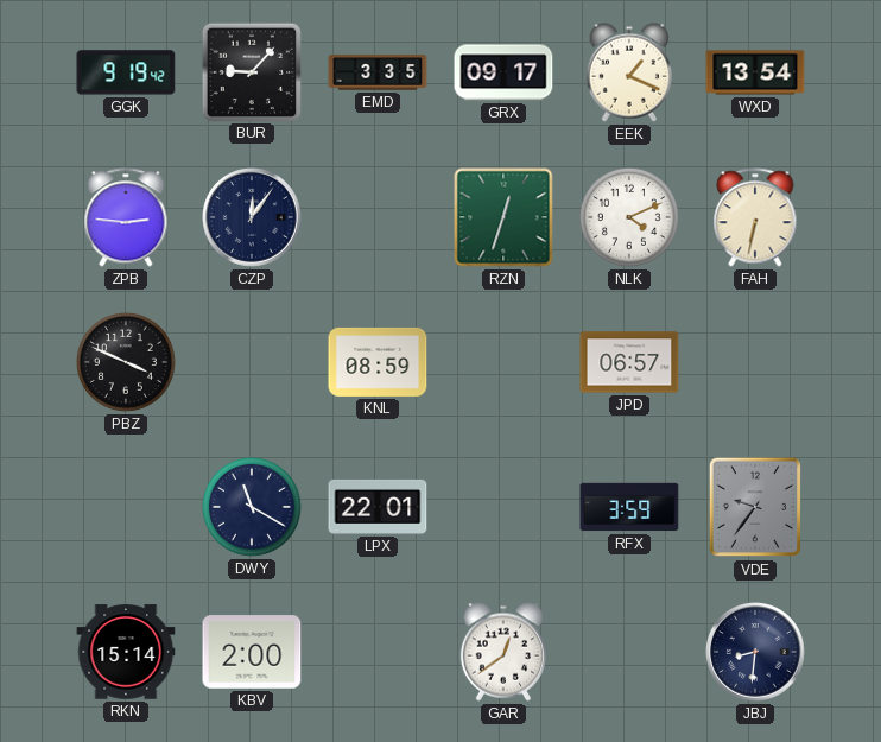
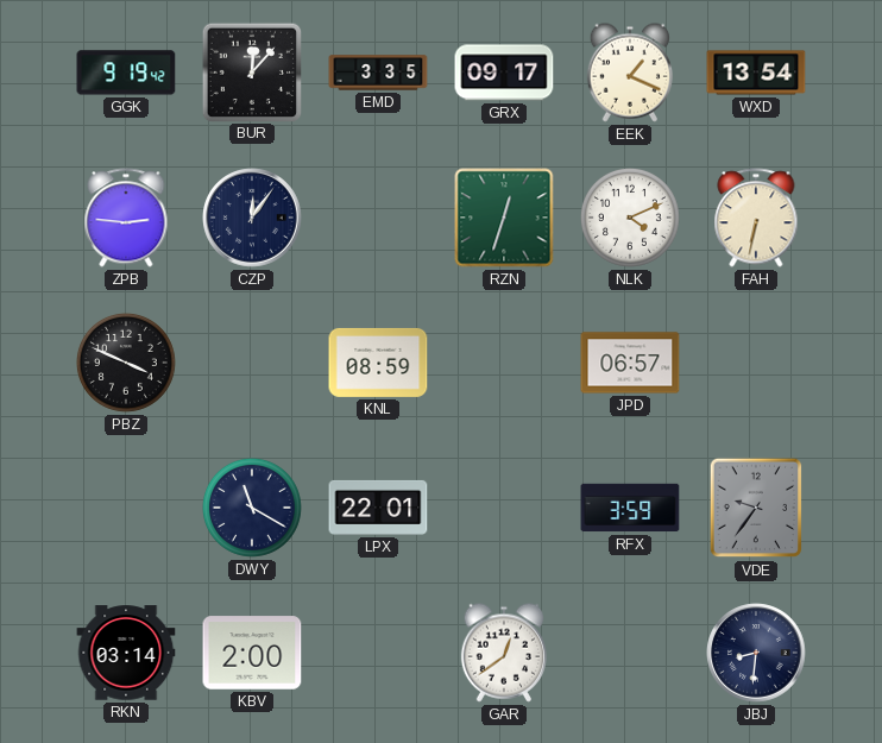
BUR: 9:07 -> 12:07
RKN: 15:14 -> 03:14
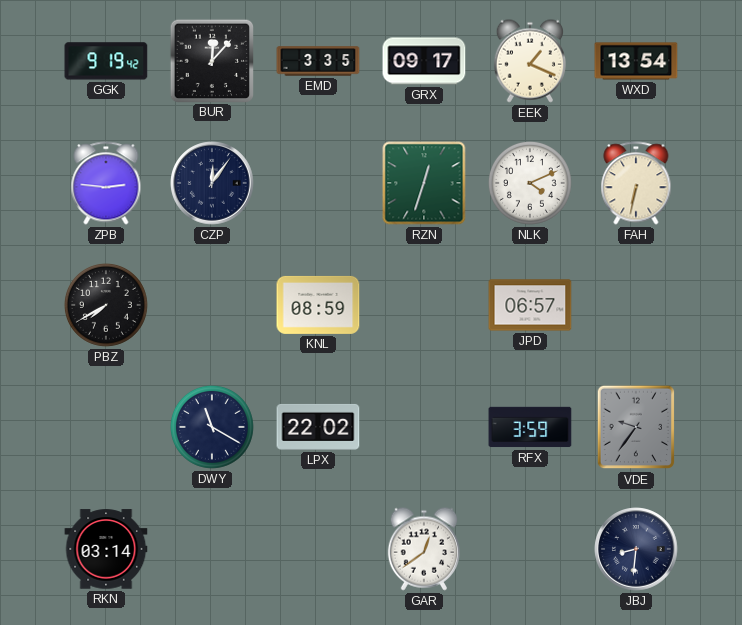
PBZ: 3:49 -> 7:40
LPX: 22:01 -> 22:02
KBV: 2:00 -> none
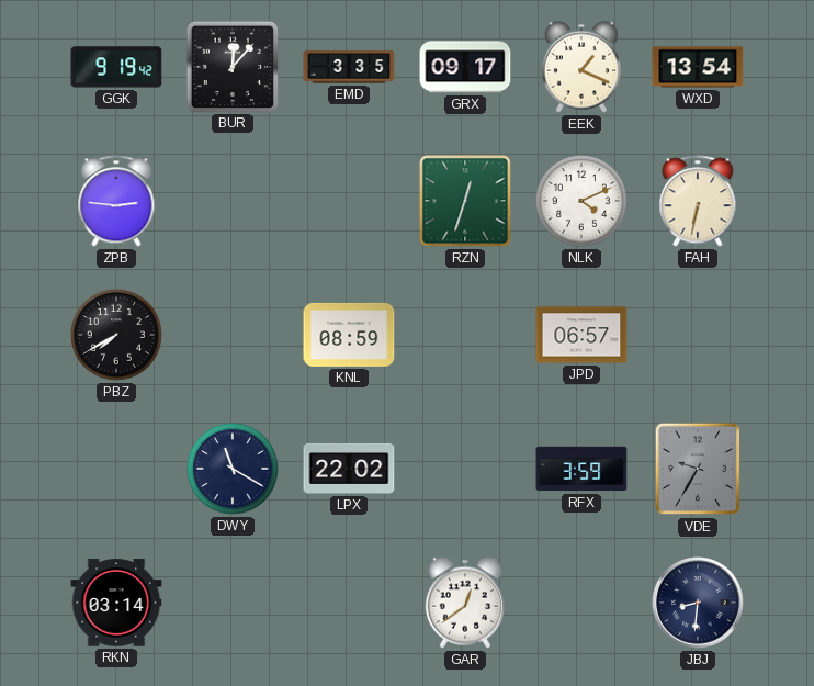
CZP: 12:06 -> none
VDE: 9:36 -> 9:35
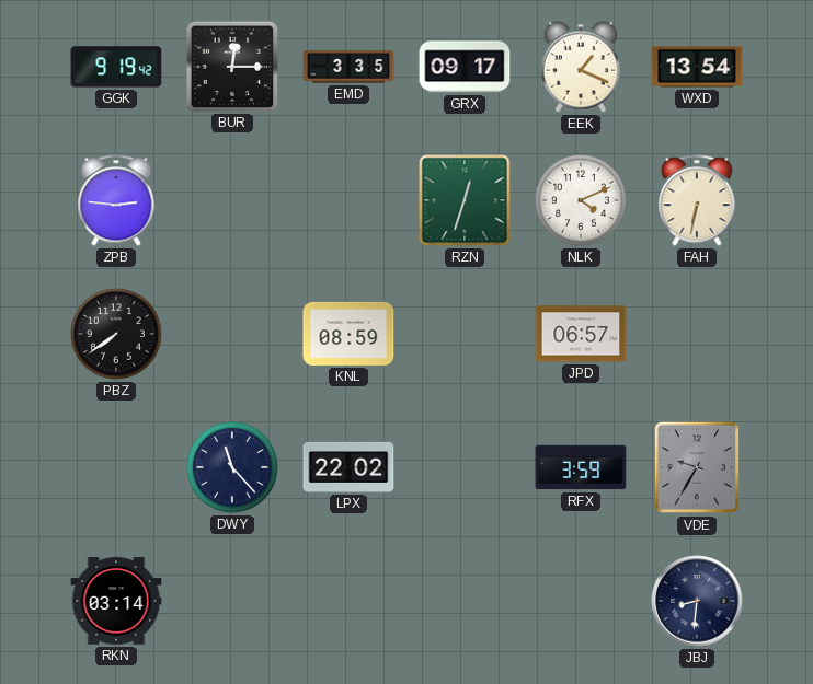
BUR: 12:07 -> 12:15
PBZ: 7:40 -> 7:39
DWY: 11:20 -> 11:23
GAR: 12:39 -> none
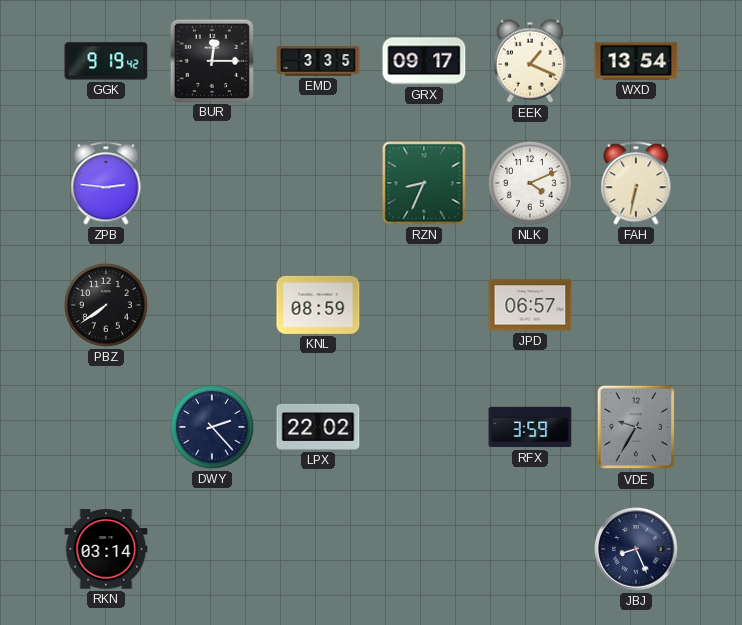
RZN: 12:33 -> 8:34
DWY: 11:23 -> 2:23
JBJ: 8:31 -> 8:26
